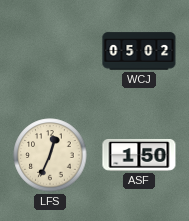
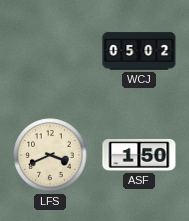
LFS: 12:34 -> 3:41
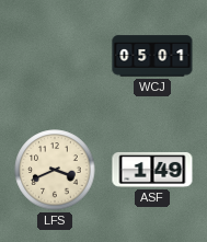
WCJ: 05:02 -> 05:01
ASF: 1:50 -> 1:49
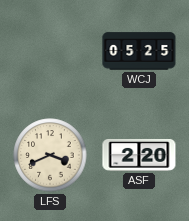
WCJ: 05:01 -> 05:25
ASF: 1:49 -> 2:20
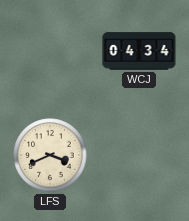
WCJ: 05:25 -> 04:34
ASF: 2:20 -> none
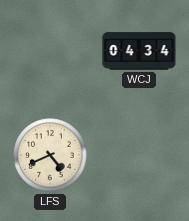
LFS: 3:41 -> 4:41
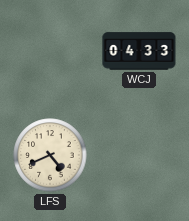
WCJ: 04:34 -> 04:33
